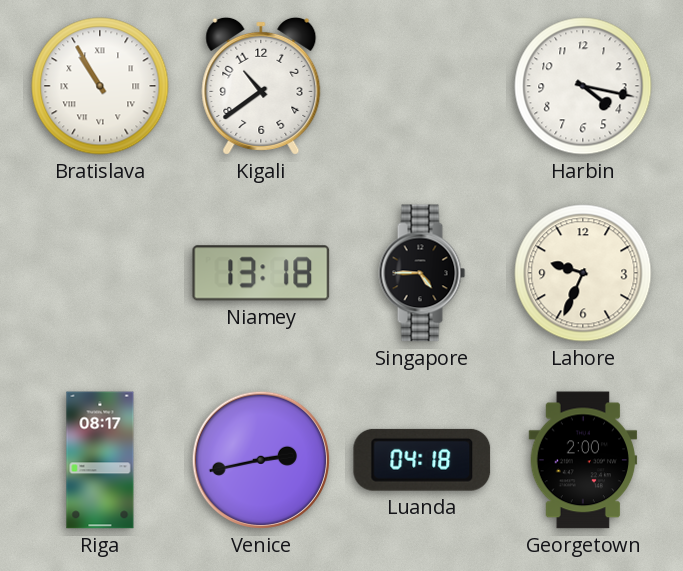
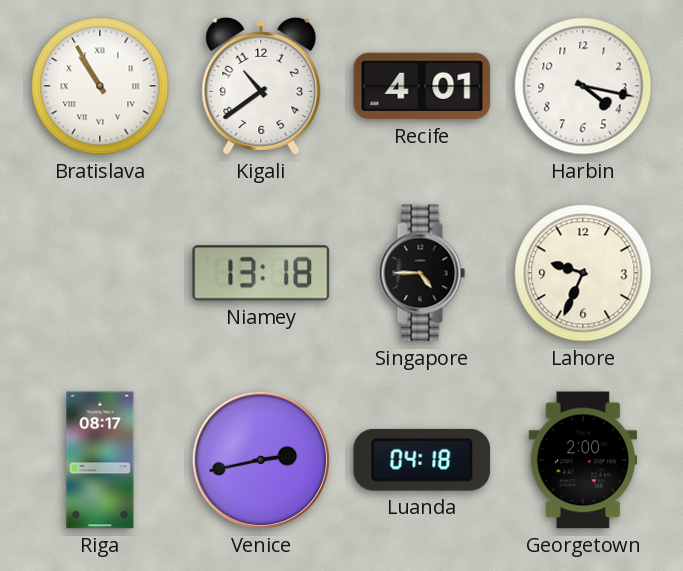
Recife: none -> 4:01
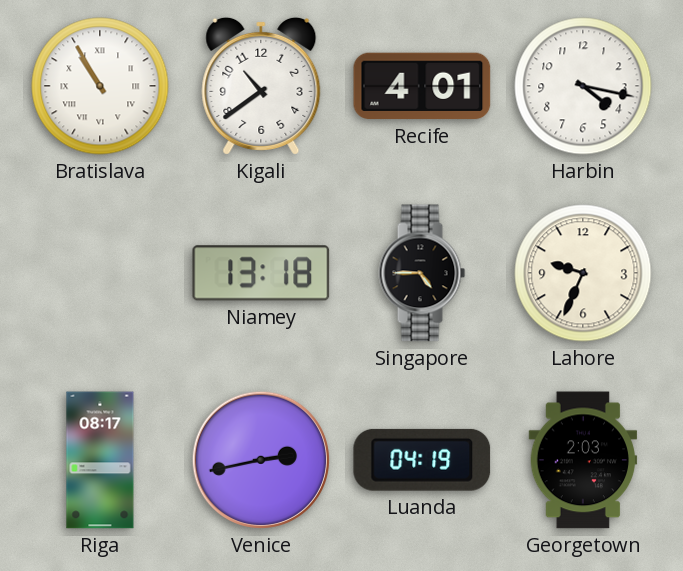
Luanda: 04:18 -> 04:19
Georgetown: 2:00 -> 2:03
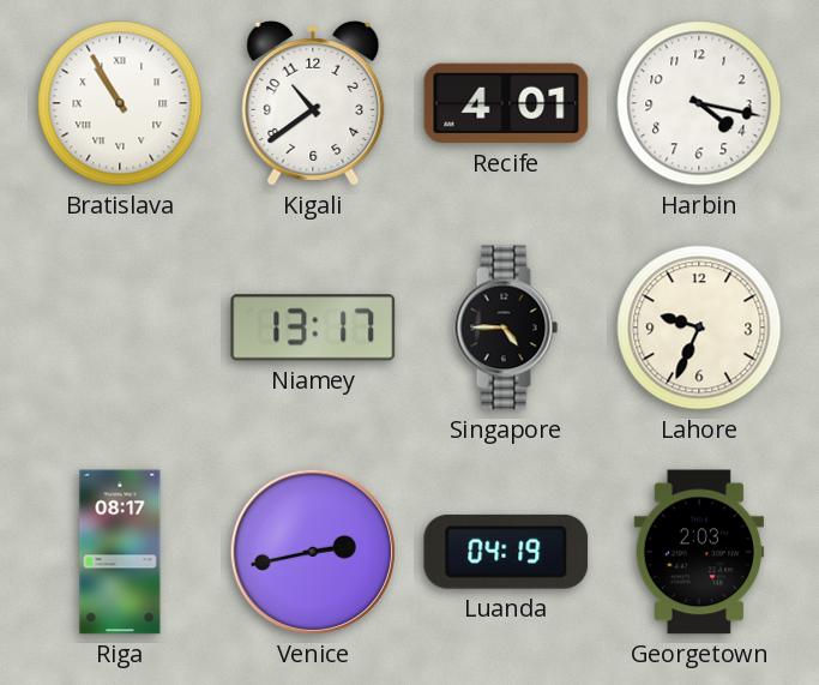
Niamey: 13:18 -> 13:17
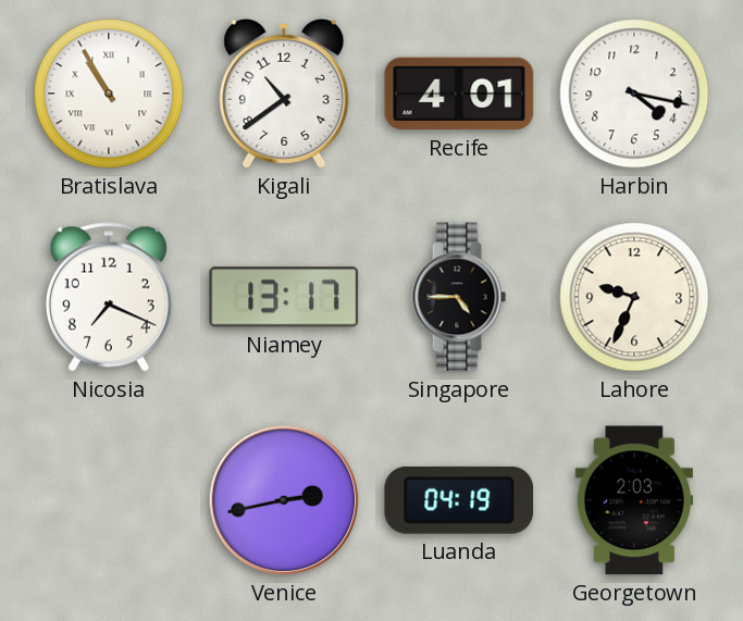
Nicosia: none -> 7:19
Riga: 08:17 -> none
